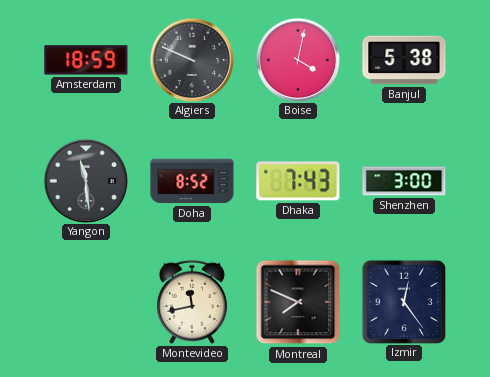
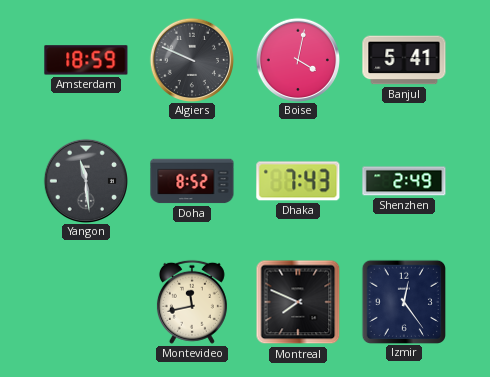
Banjul: 5:38 -> 5:41
Shenzhen: 3:00 -> 2:49
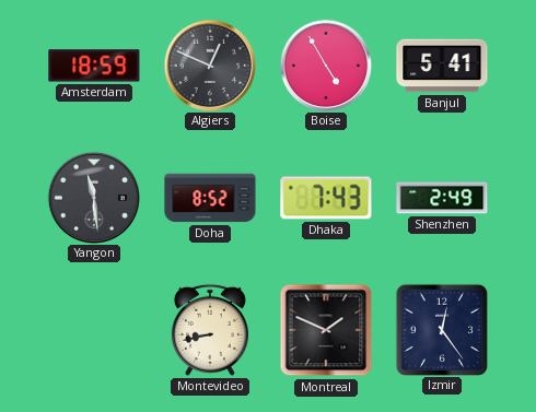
Algiers: 9:49 -> 12:49
Boise: 4:02 -> 4:55
Montevideo: 11:43 -> 8:43
Montreal: 7:49 -> 1:49
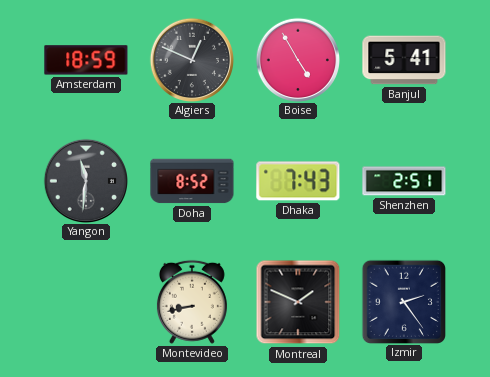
Yangon: 11:29 -> 11:31
Shenzhen: 2:49 -> 2:51
Izmir: 12:24 -> 2:24
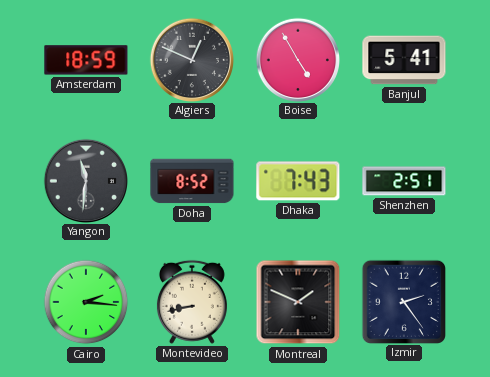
Cairo: none -> 2:16
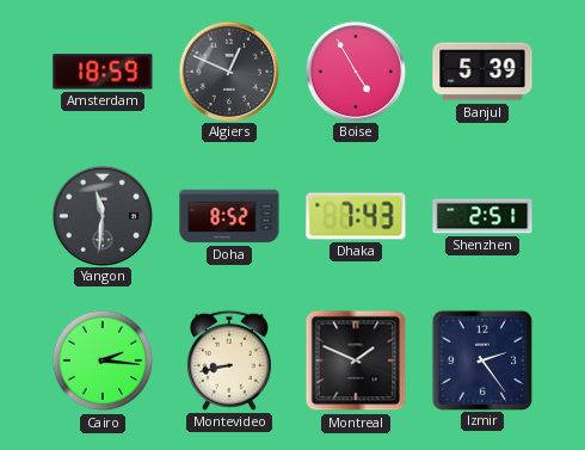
Banjul: 5:41 -> 5:39
